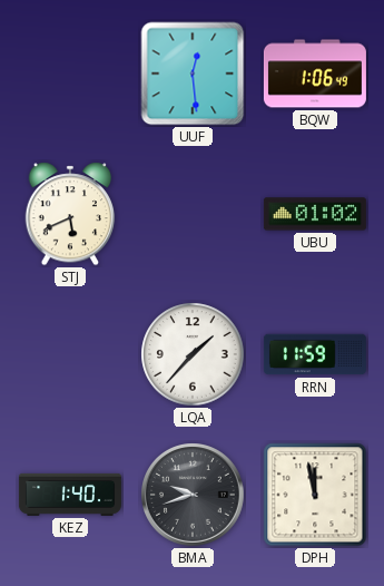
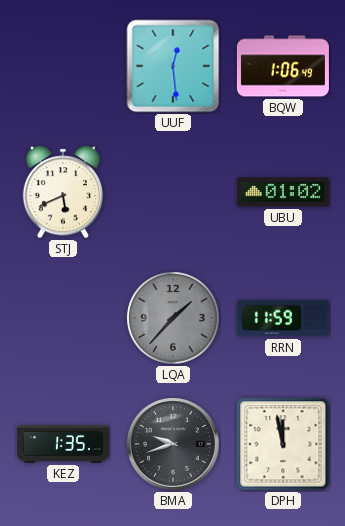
LQA dial: white -> grey
KEZ: 1:40 -> 1:35
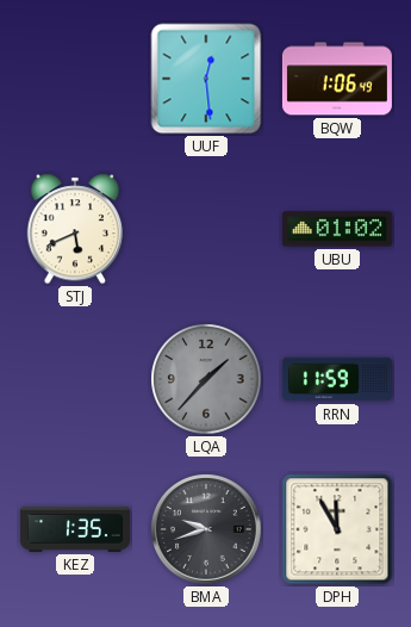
DPH: 11:58 -> 11:55
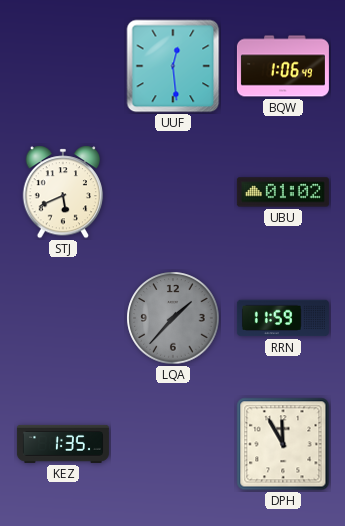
BMA: 9:42 -> none
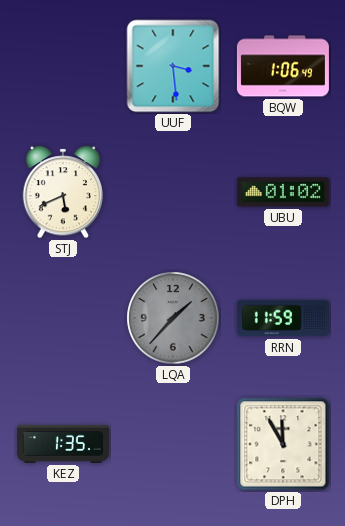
UUF: 12:29 -> 3:29
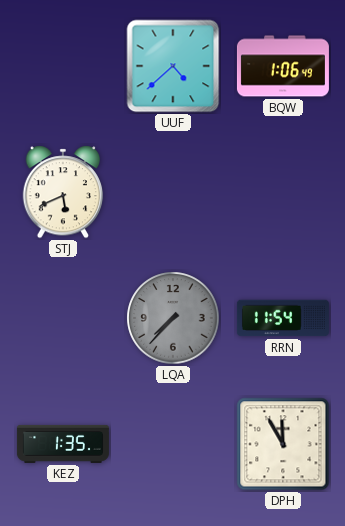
UUF: 3:29 -> 4:38
UBU: 01:02 -> none
LQA: 1:37 -> 7:37
RRN: 11:59 -> 11:54
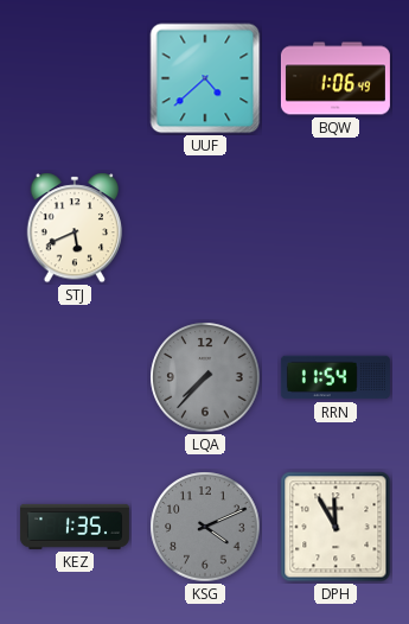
KSG: none -> 4:11
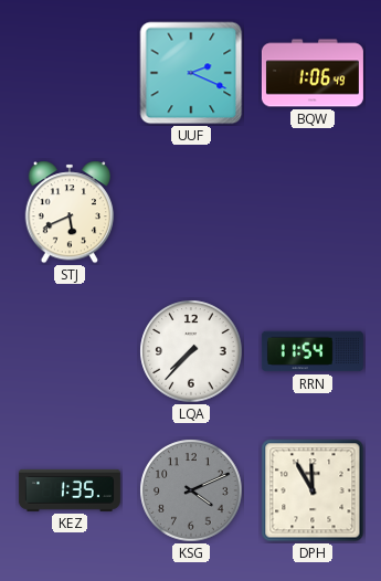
UUF: 4:38 -> 2:19
LQA dial: grey -> white
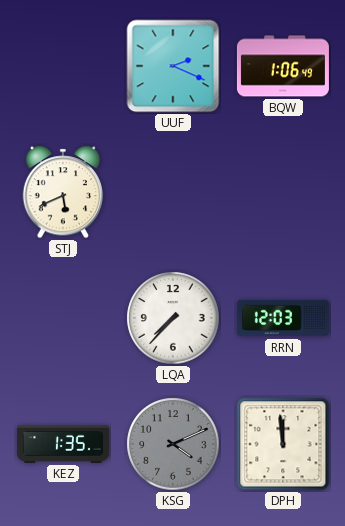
RRN: 11:54 -> 12:03
DPH: 11:55 -> 11:59
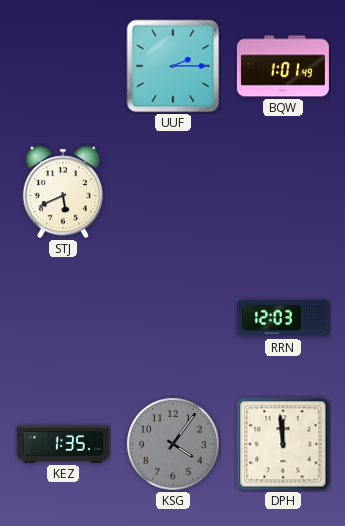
UUF: 2:19 -> 2:15
BQW: 1:06 -> 1:01
LQA: 7:37 -> none
KSG: 4:11 -> 4:06
